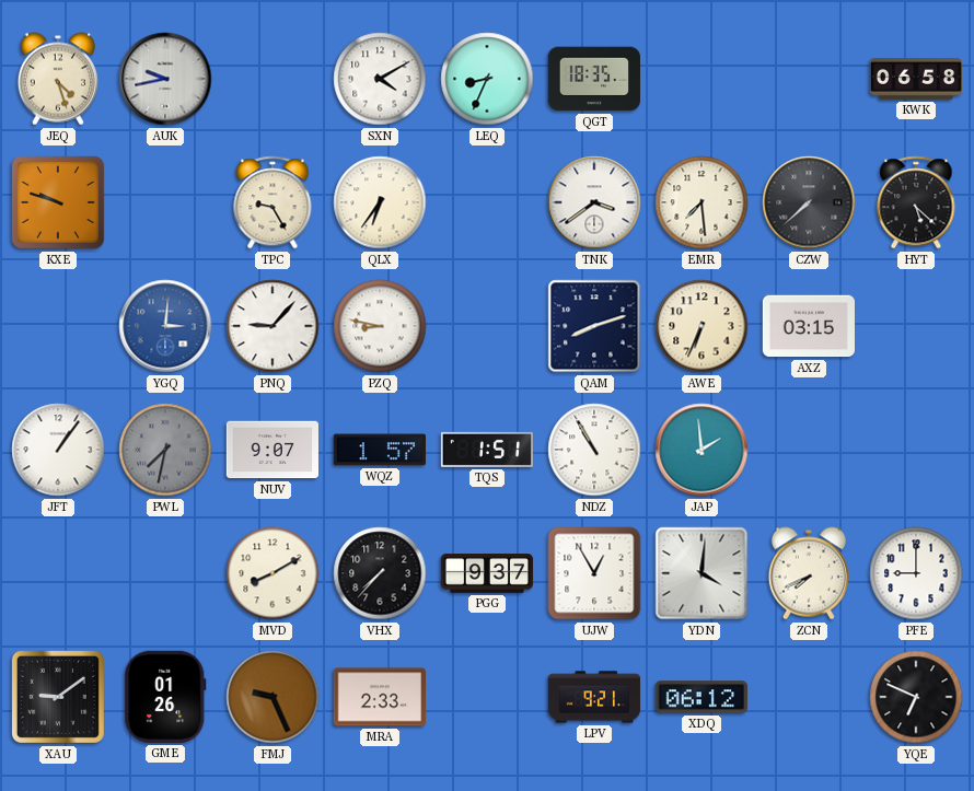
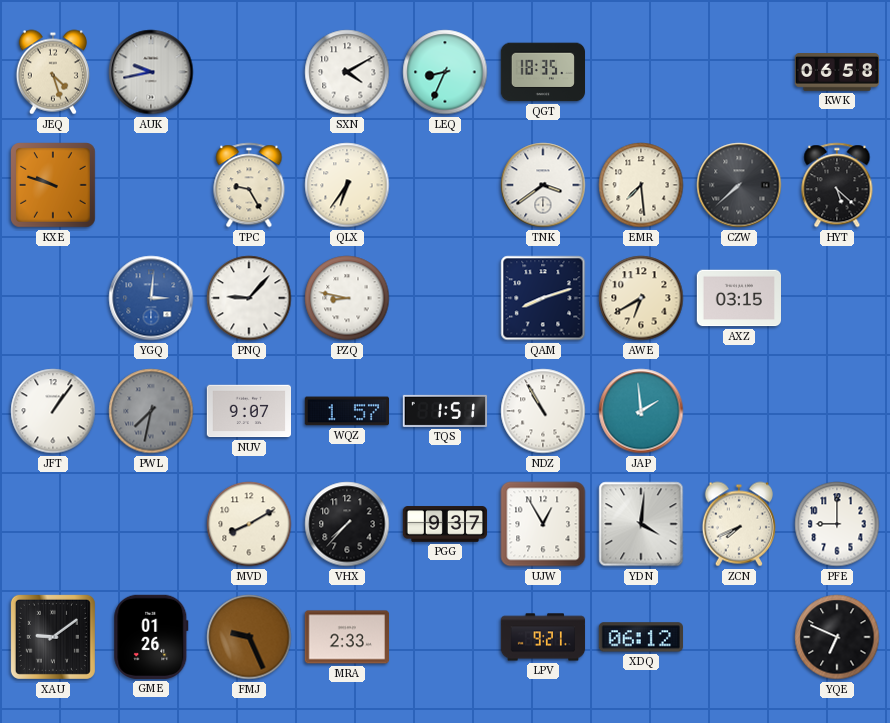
AWE: 6:34 -> 6:40
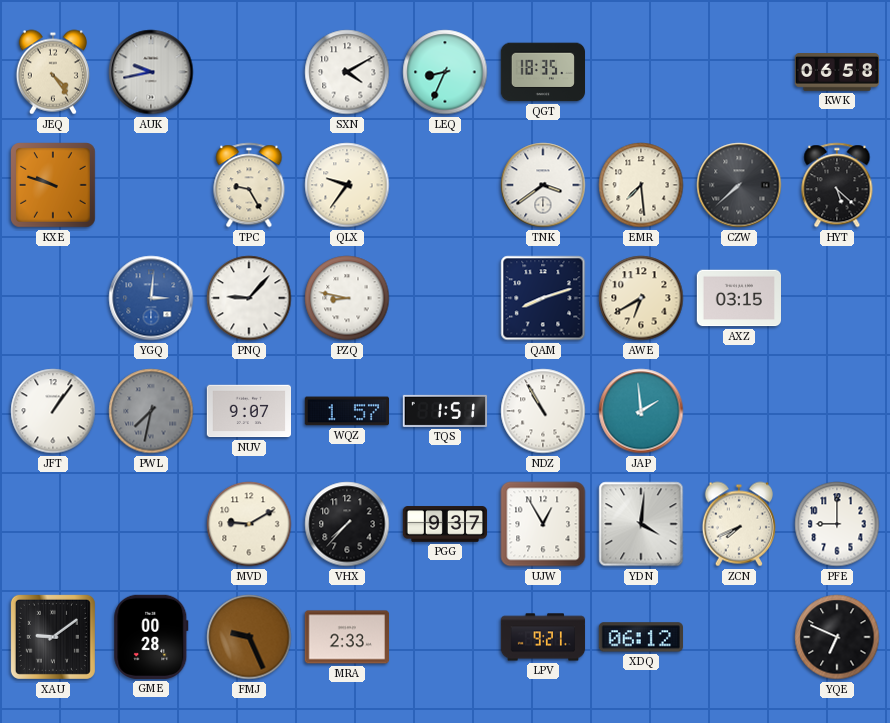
JEQ: 4:27 -> 4:24
QLX: 6:36 -> 9:36
MVD: 8:10 -> 9:10
GME: 01:26 -> 00:28
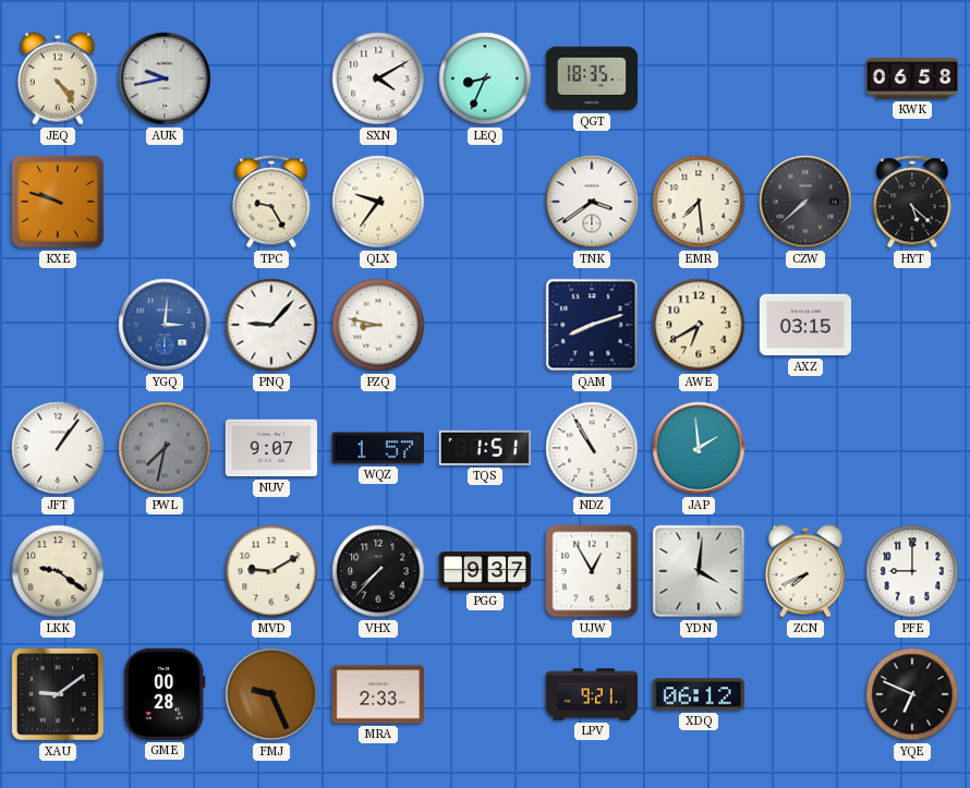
LKK: none -> 9:21
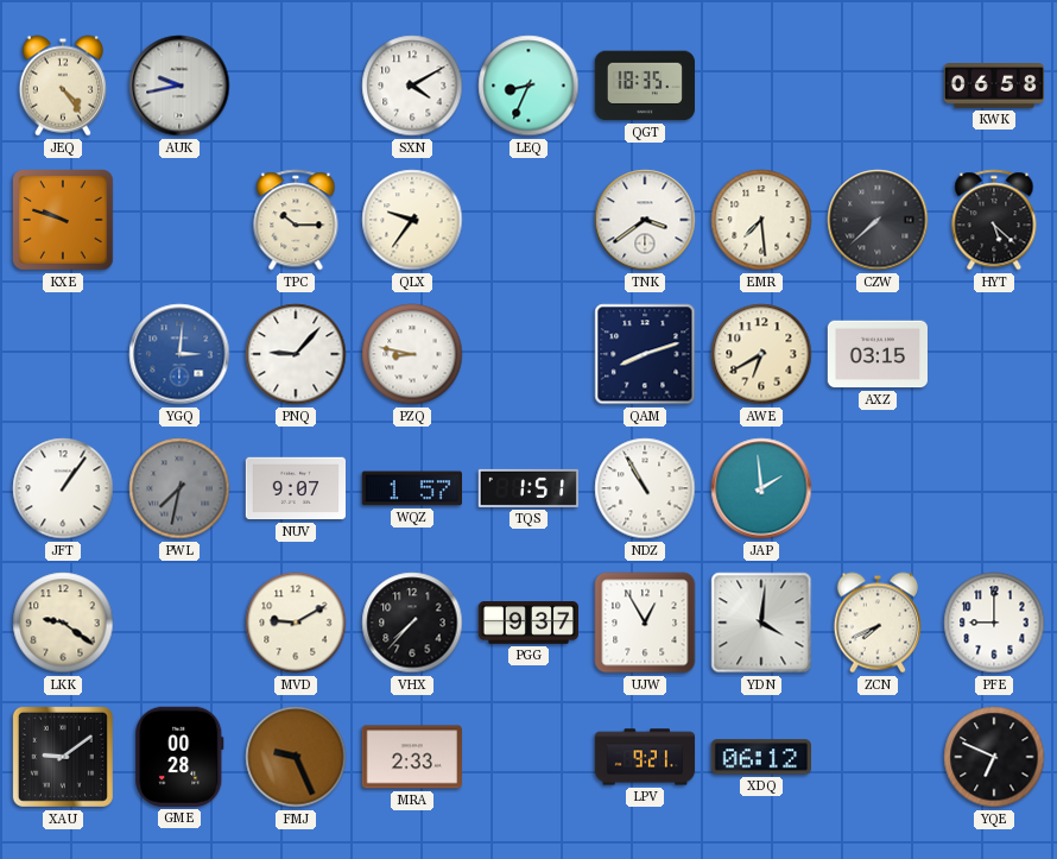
TPC: 9:25 -> 10:15
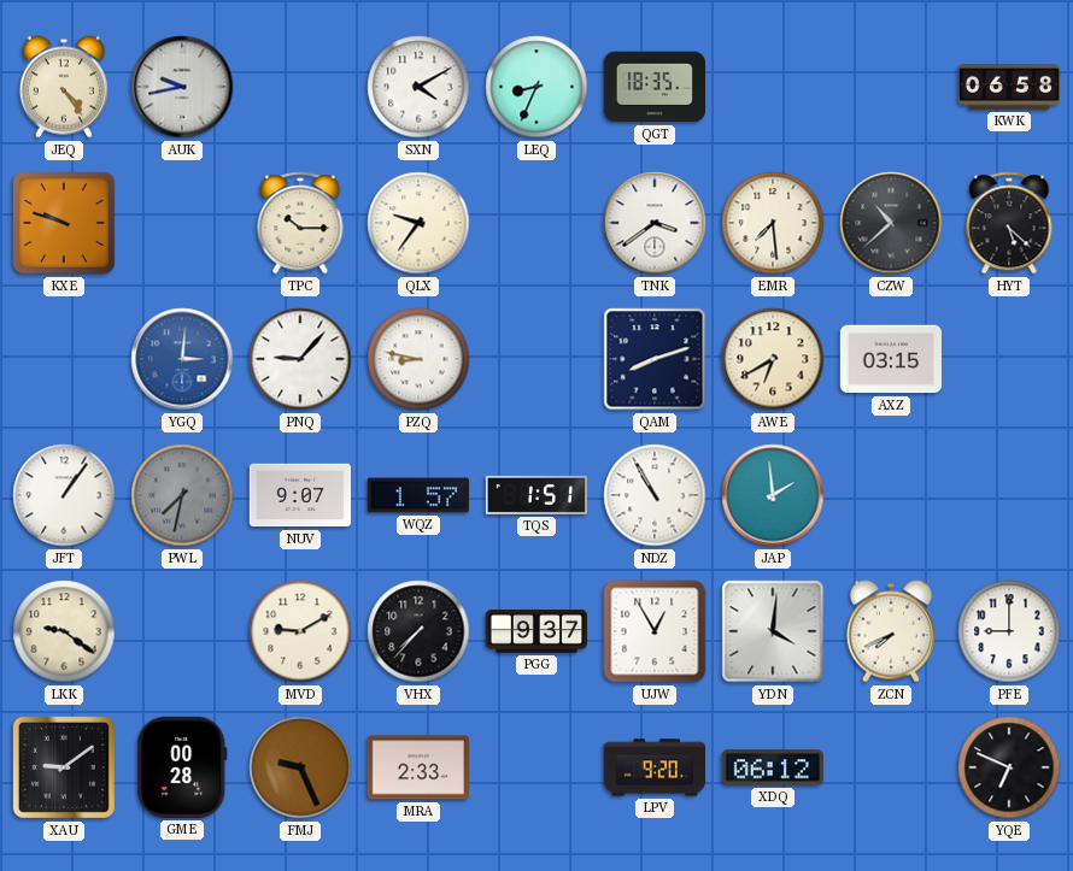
CZW: 7:38 -> 10:38
LPV: 9:21 -> 9:20
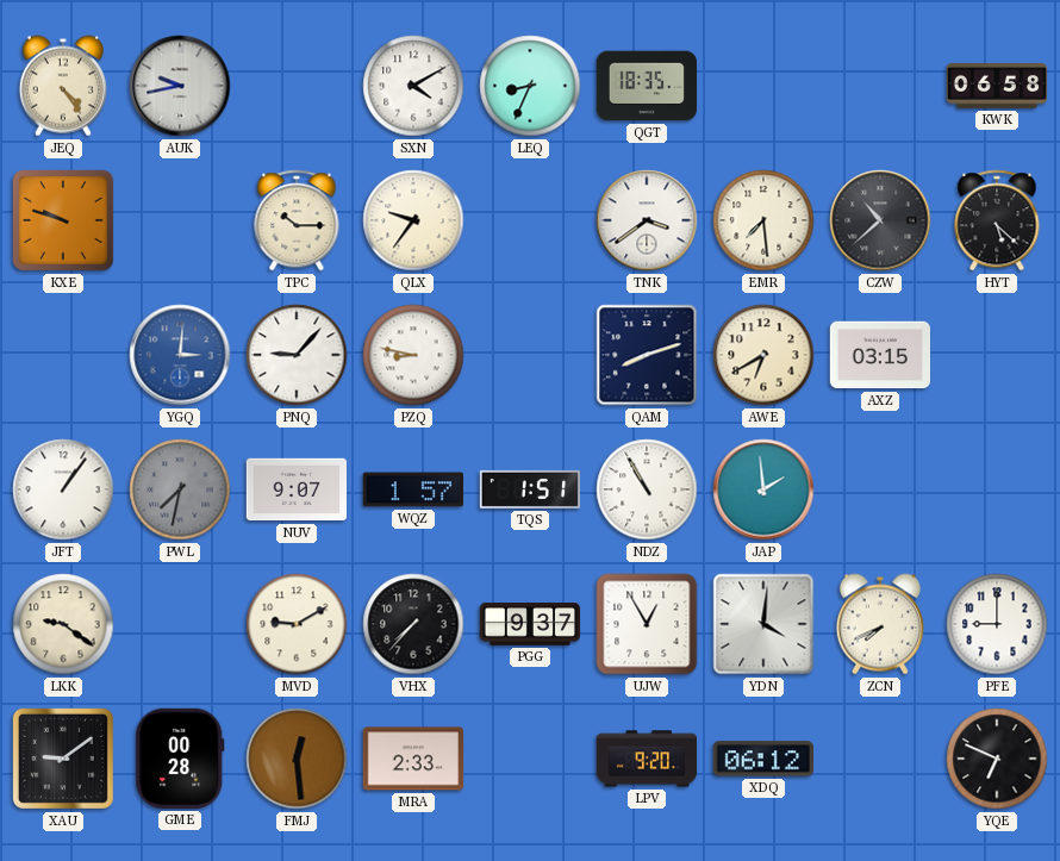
FMJ: 9:26 -> 12:29
